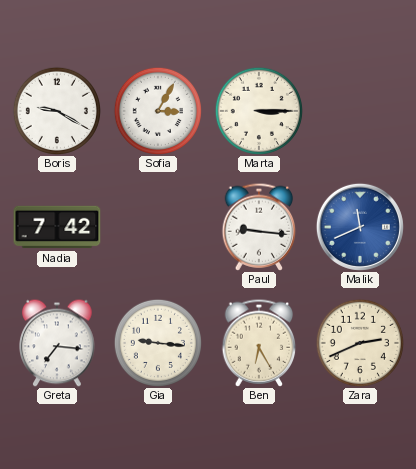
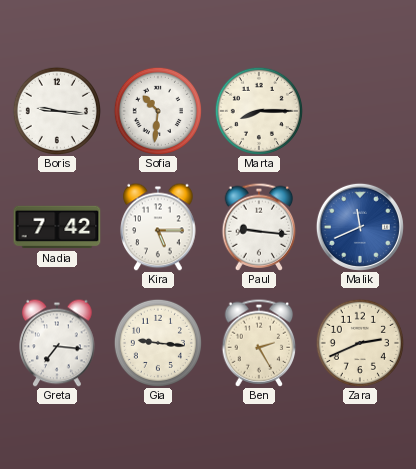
Boris: 9:20 -> 9:16
Sofia: 3:05 -> 10:31
Marta: 3:15 -> 8:15
Kira: none -> 5:15
Ben: 6:25 -> 2:25
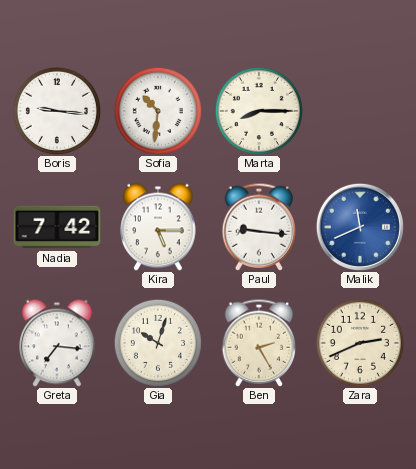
Gia: 9:16 -> 10:03
